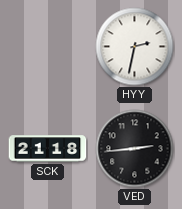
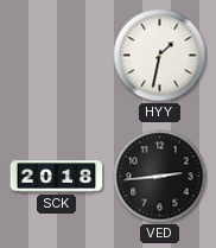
HYY: 2:32 -> 1:32
SCK: 21:18 -> 20:18
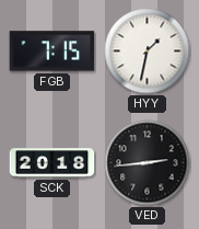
FGB: none -> 7:15
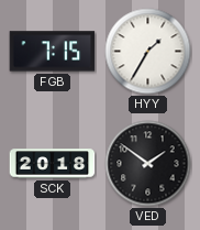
HYY: 1:32 -> 1:35
VED: 2:44 -> 1:51
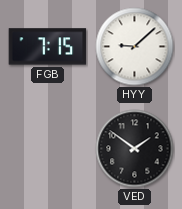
HYY: 1:35 -> 9:08
SCK: 20:18 -> none
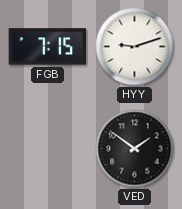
HYY: 9:08 -> 9:12
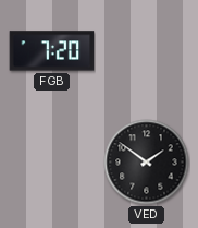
FGB: 7:15 -> 7:20
HYY: 9:12 -> none
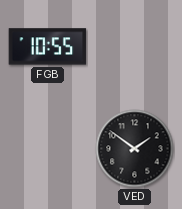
FGB: 7:20 -> 10:55
